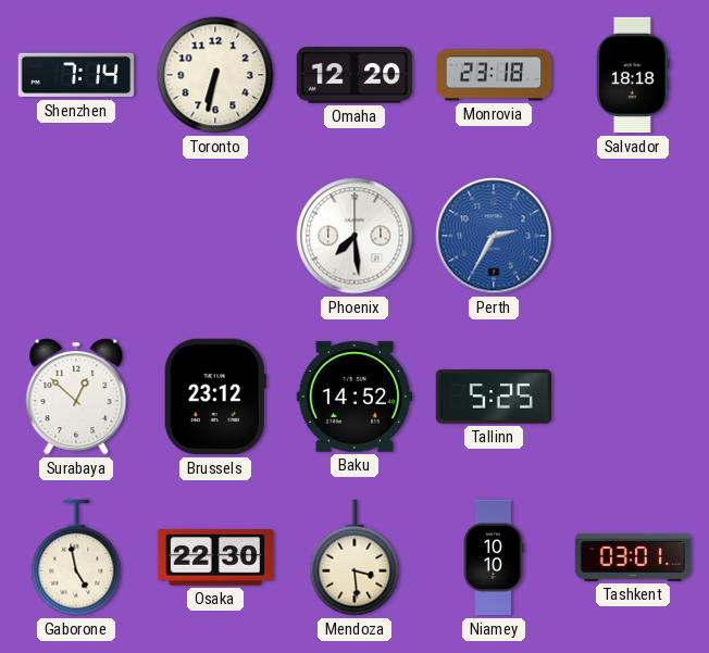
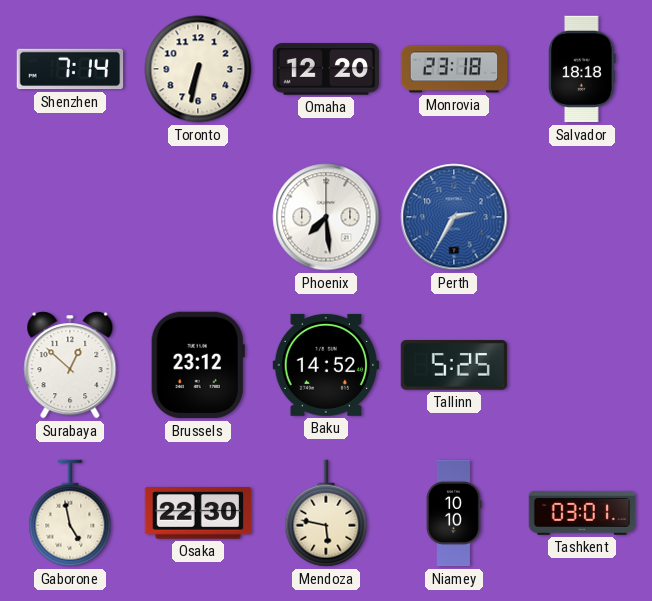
Mendoza: 3:29 -> 5:47
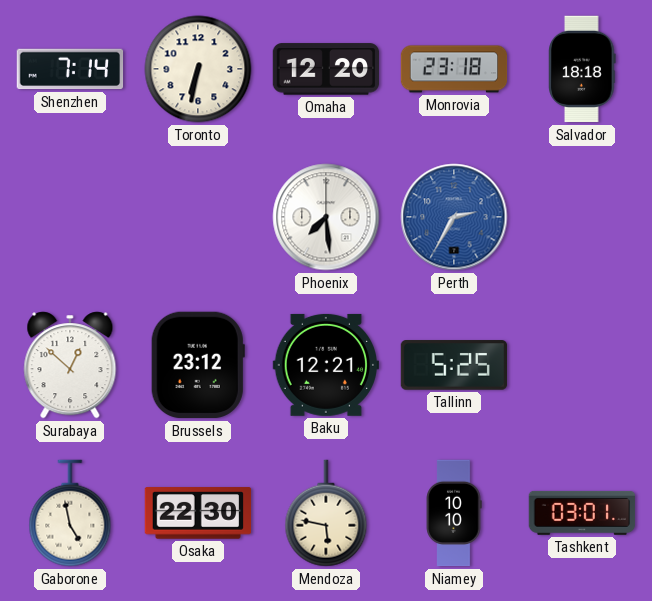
Baku: 14:52 -> 12:21
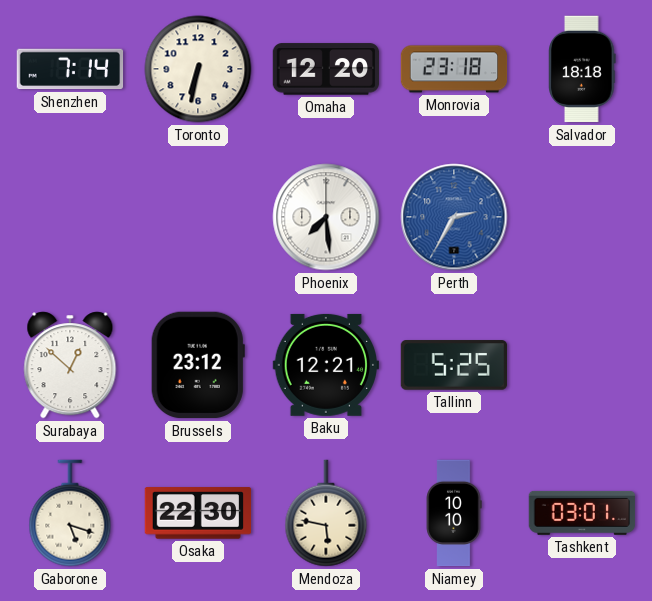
Gaborone: 4:58 -> 5:18
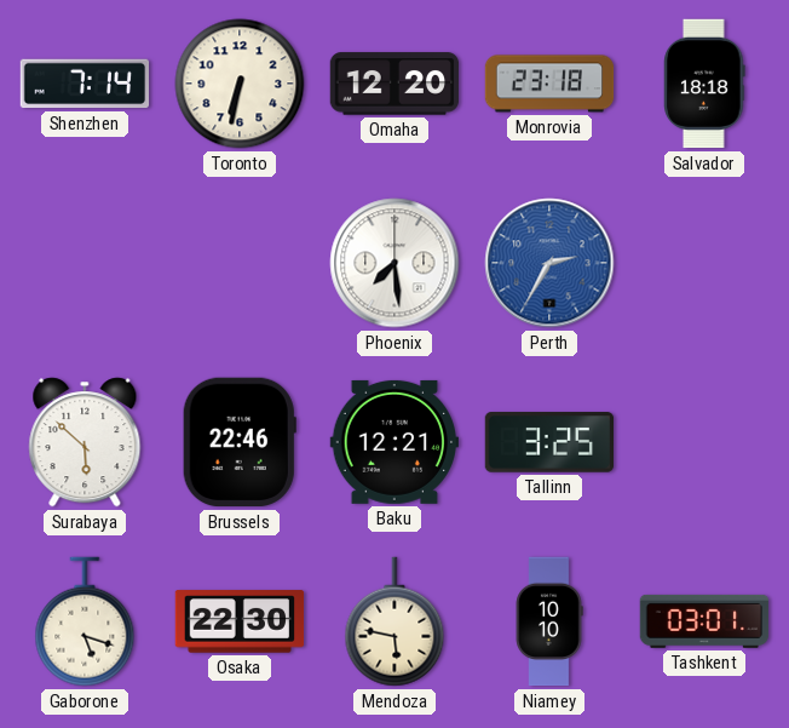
Surabaya: 12:52 -> 5:52
Brussels: 23:12 -> 22:46
Tallinn: 5:25 -> 3:25
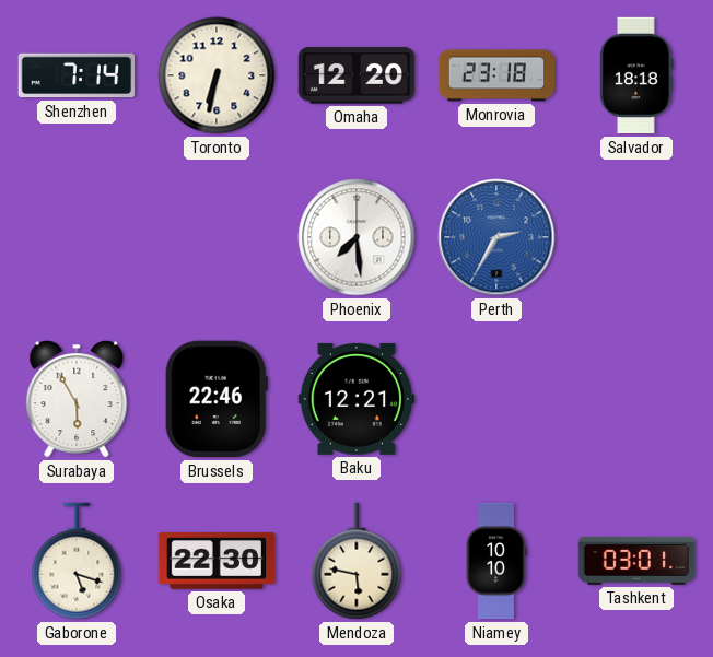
Surabaya: 5:52 -> 5:55
Tallinn: 3:25 -> none
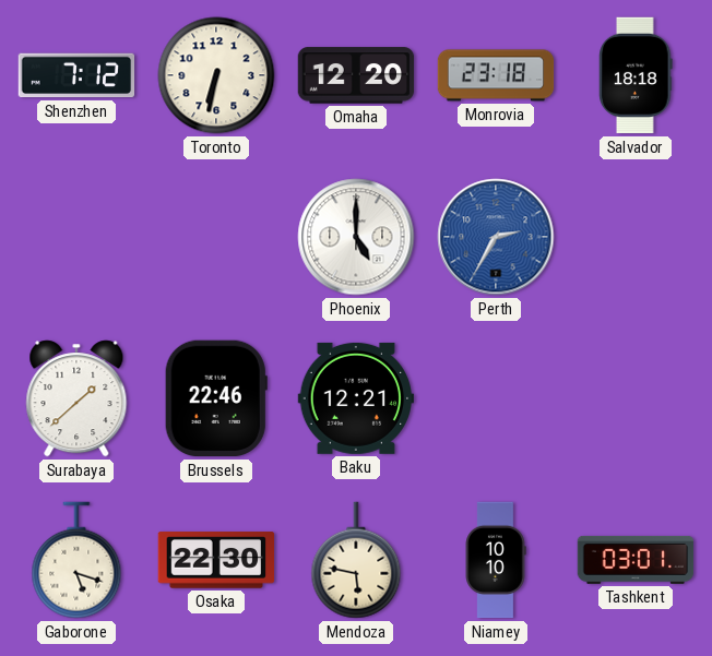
Shenzhen: 7:14 -> 7:12
Phoenix: 7:29 -> 5:00
Surabaya: 5:55 -> 1:38
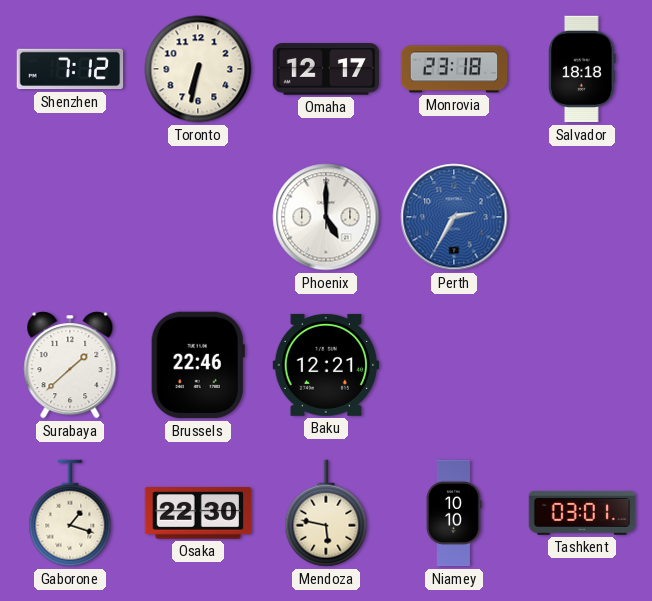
Omaha: 12:20 -> 12:17
Gaborone: 5:18 -> 1:18
